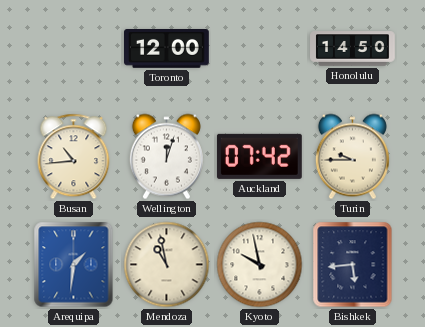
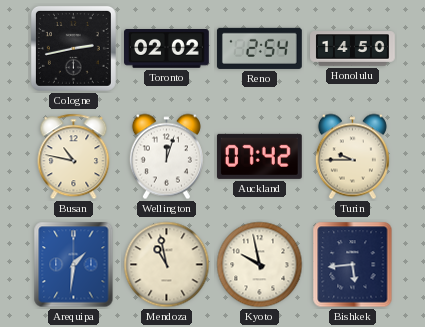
Cologne: none -> 2:43
Toronto: 12:00 -> 02:02
Reno: none -> 2:54
Busan: 10:44 -> 10:47
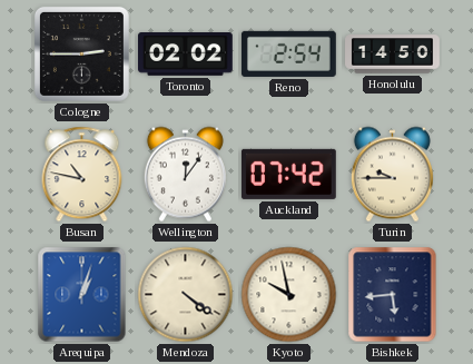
Cologne: 2:43 -> 2:45
Wellington: 12:03 -> 12:06
Arequipa: 1:31 -> 1:03
Mendoza: 10:58 -> 4:21
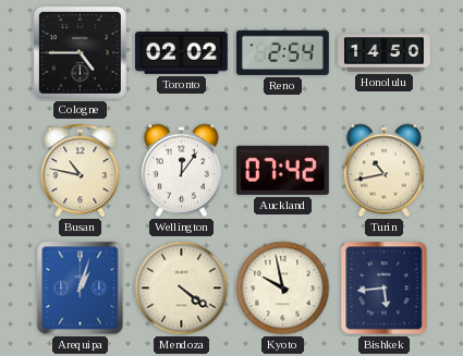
Cologne: 2:45 -> 4:45
Turin: 9:45 -> 10:43
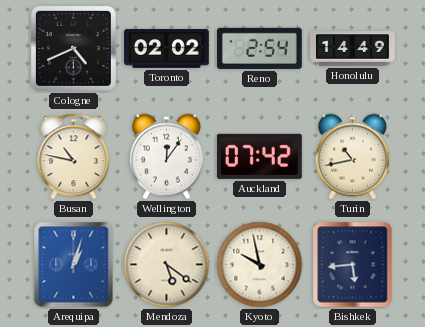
Cologne: 4:45 -> 4:41
Honolulu: 14:50 -> 14:49
Mendoza: 4:21 -> 5:21
